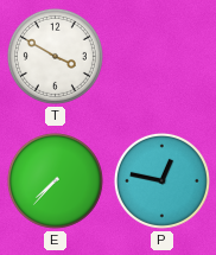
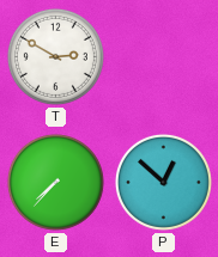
T: 3:50 -> 2:50
P: 12:47 -> 12:52
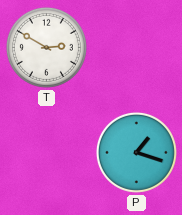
E: 7:37 -> none
P: 12:52 -> 1:18
